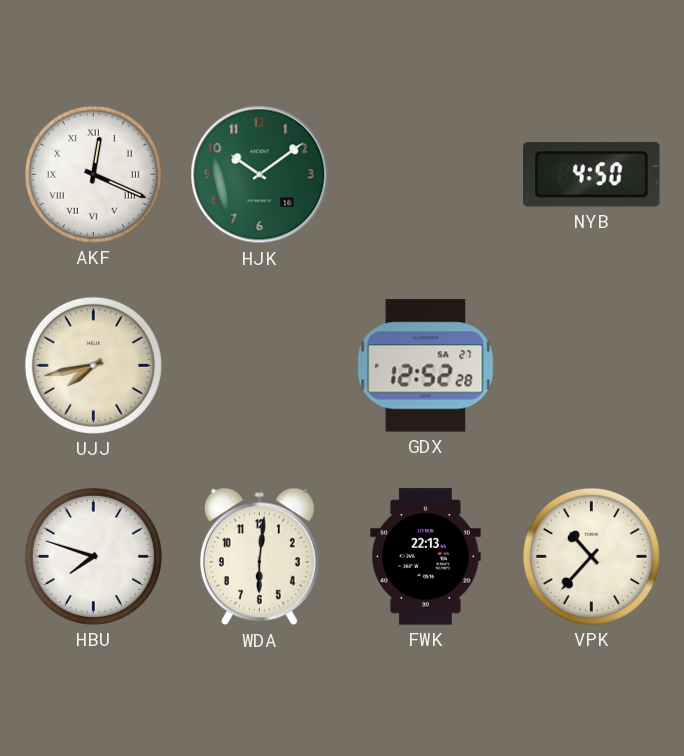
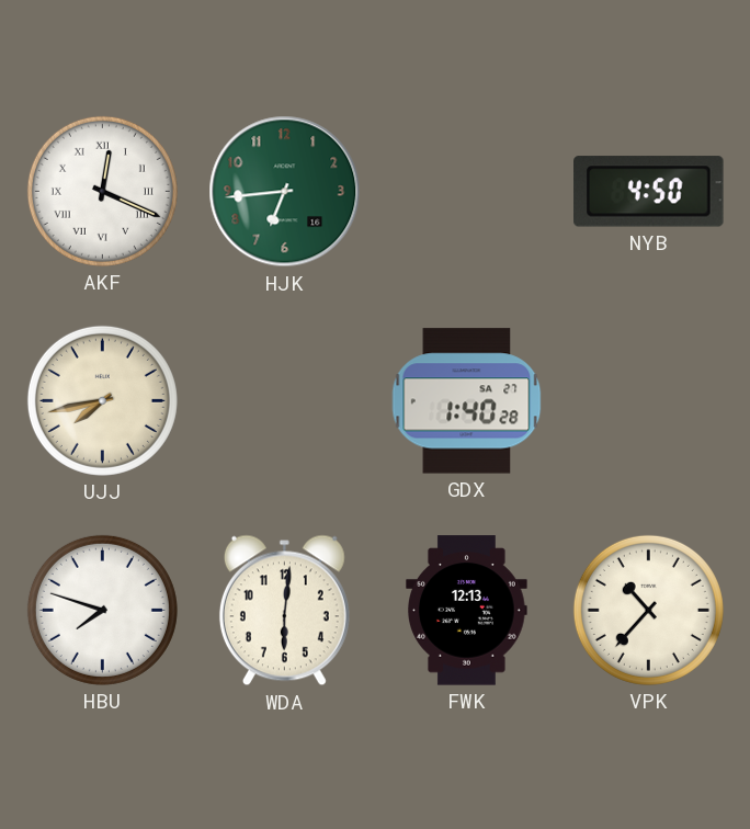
HJK: 10:09 -> 6:44
GDX: 12:52 -> 1:40
FWK: 22:13 -> 12:13
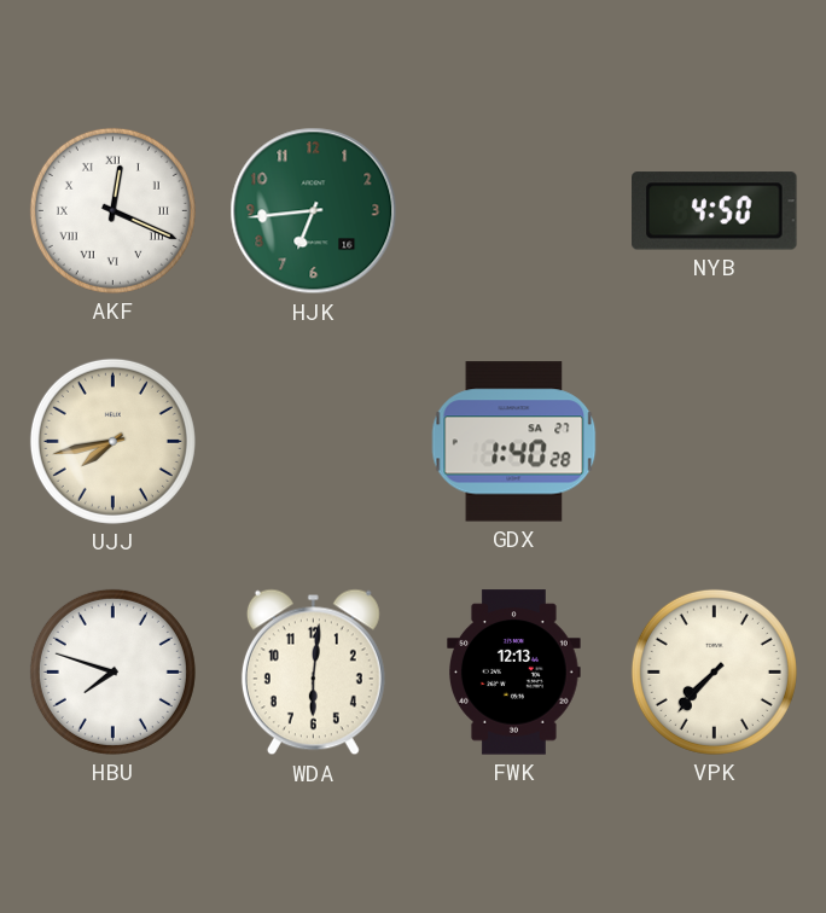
VPK: 10:37 -> 7:37
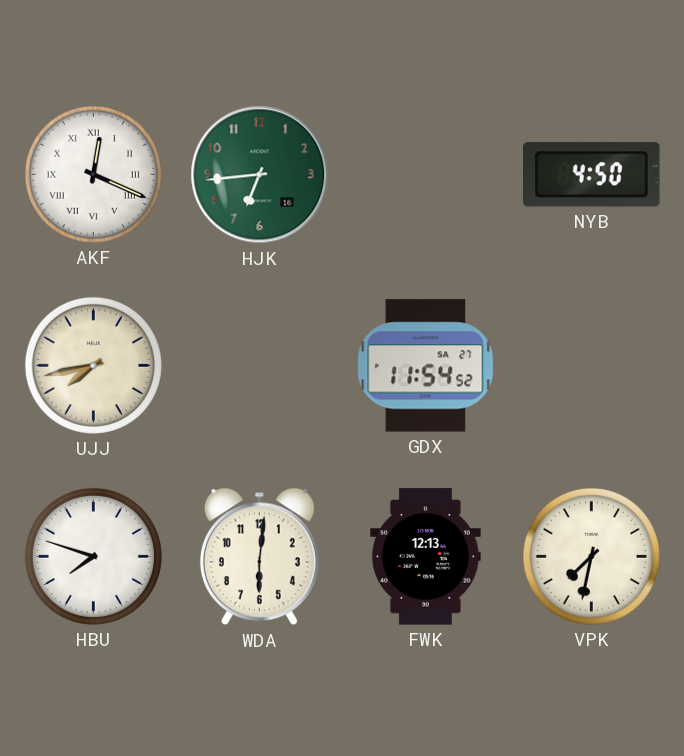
GDX: 1:40 -> 11:54
VPK: 7:37 -> 7:32
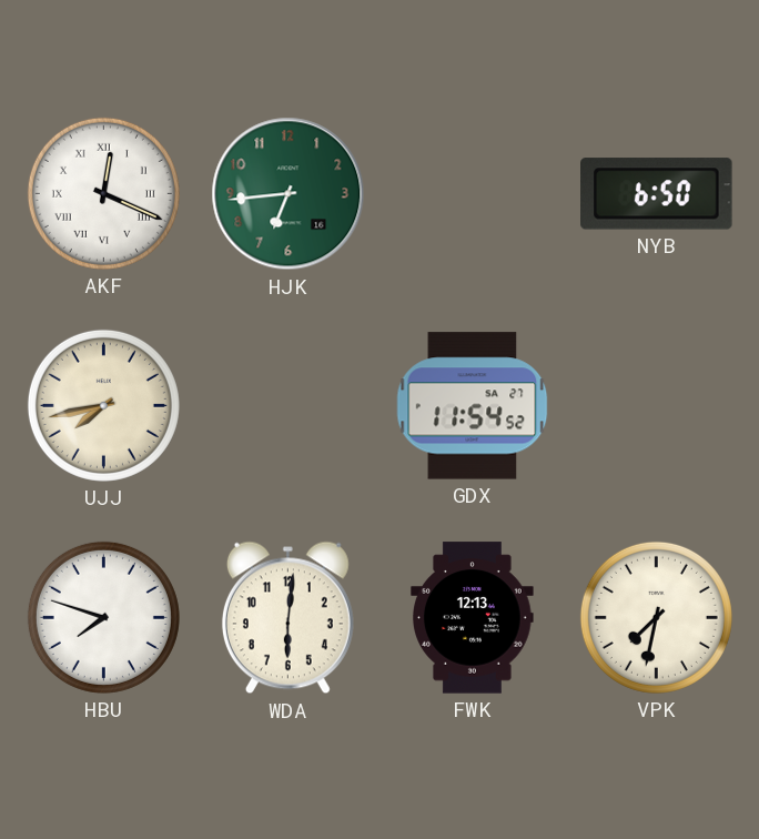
NYB: 4:50 -> 6:50
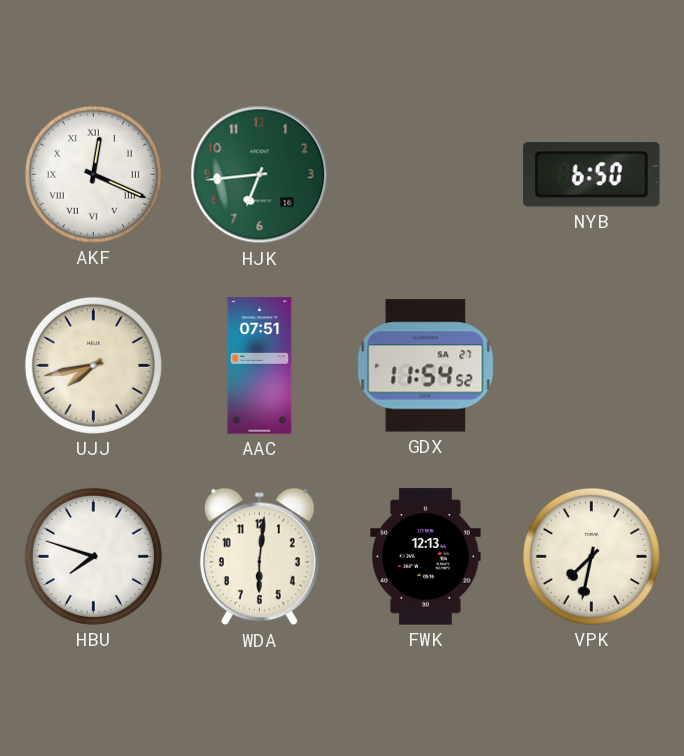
AAC: none -> 07:51
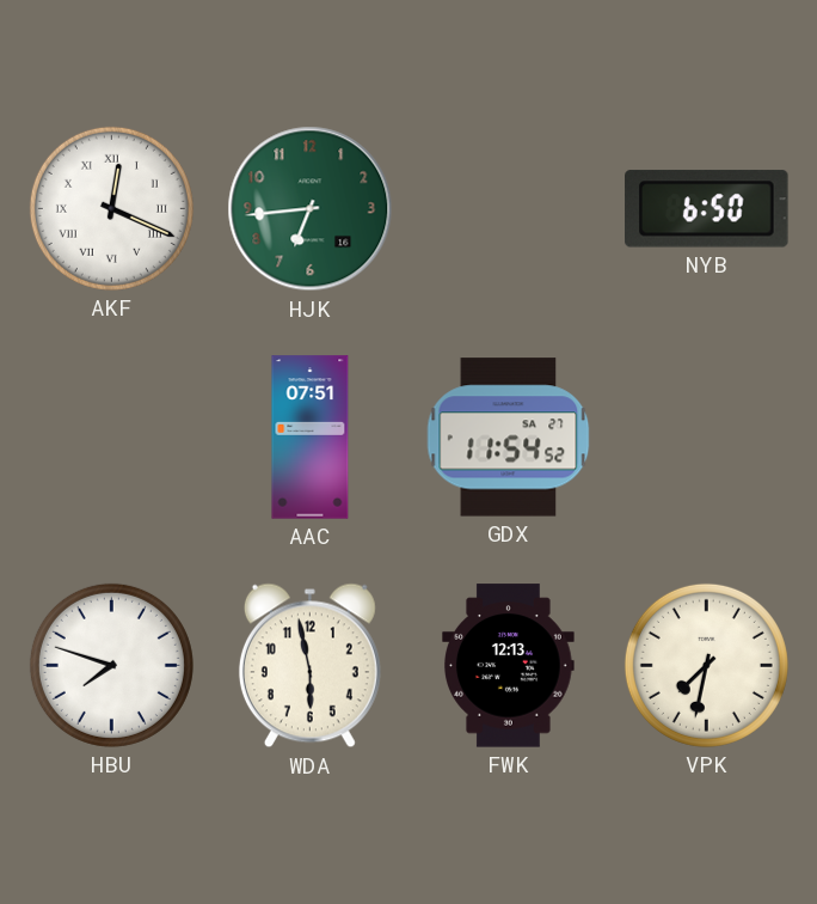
UJJ: 7:43 -> none
WDA: 6:01 -> 5:58
